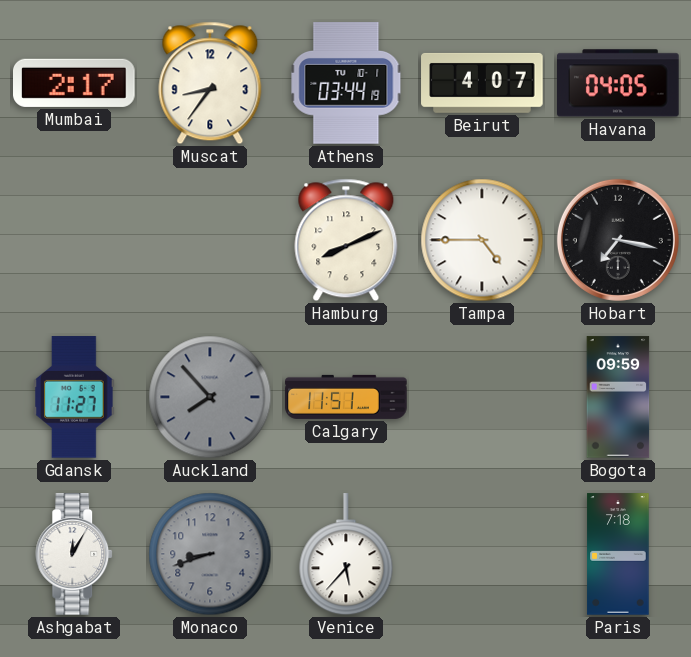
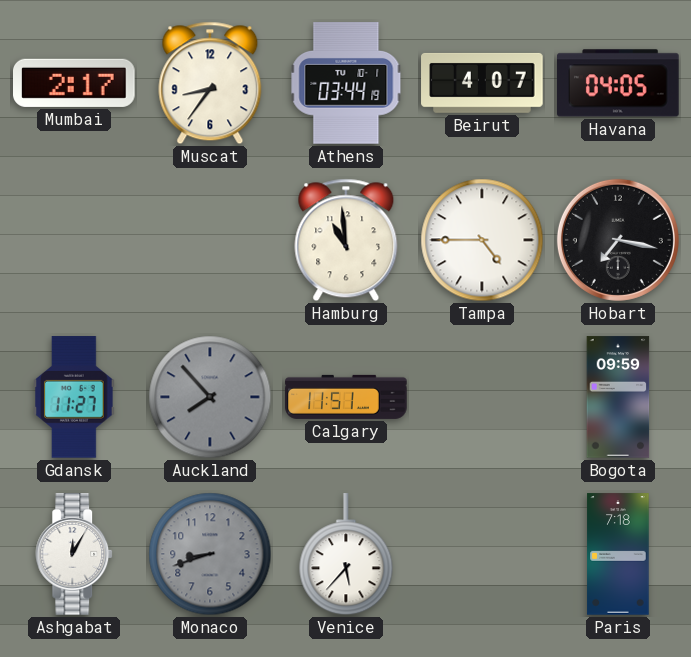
Hamburg: 8:11 -> 10:59
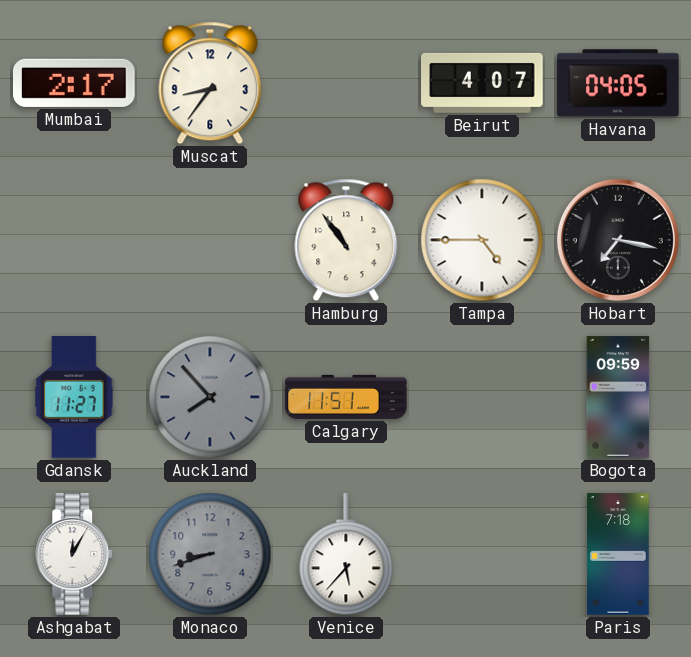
Athens: 03:44 -> none
Hamburg: 10:59 -> 10:54
